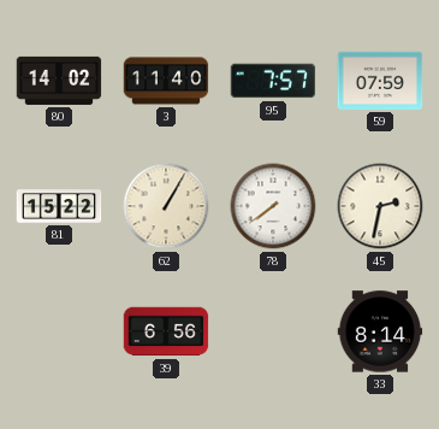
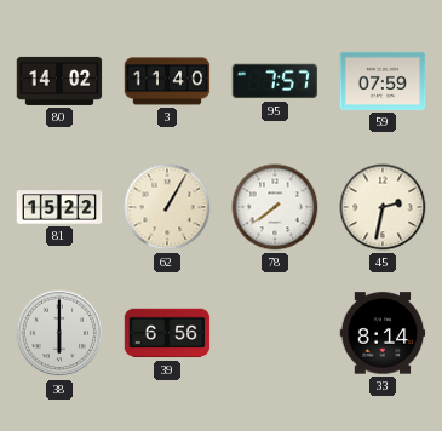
38: none -> 6:00
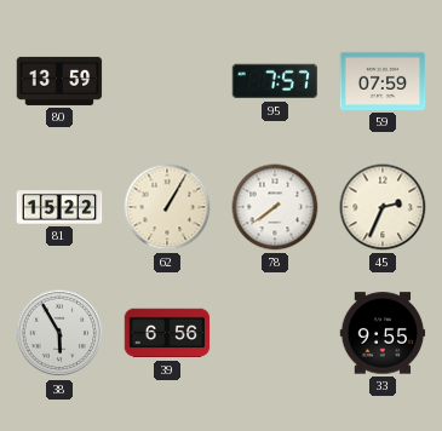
80: 14:02 -> 13:59
3: 11:40 -> none
45: 2:32 -> 2:34
38: 6:00 -> 5:55
33: 8:14 -> 9:55
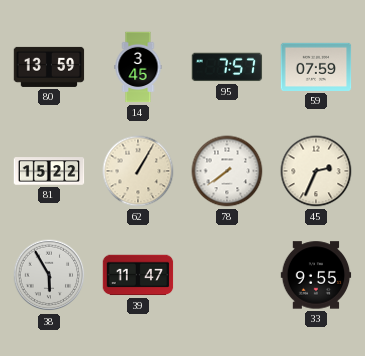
14: none -> 3:45
39: 6:56 -> 11:47
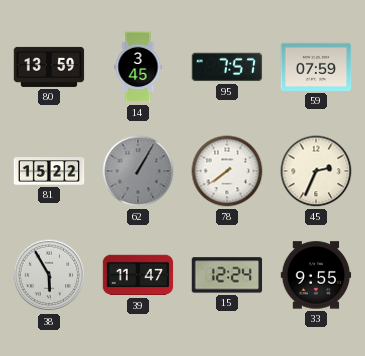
62 dial: cream -> grey
15: none -> 12:24
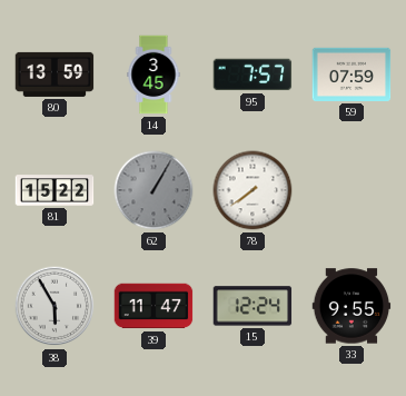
45: 2:34 -> none
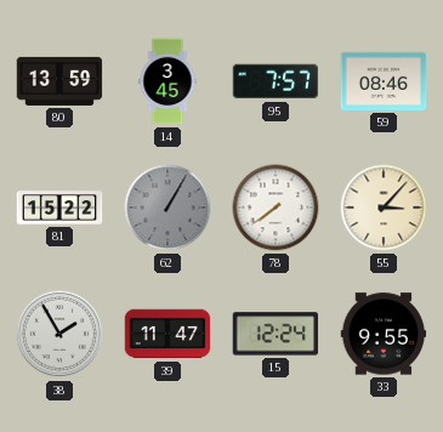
59: 07:59 -> 08:46
55: none -> 3:07
38: 5:55 -> 1:55
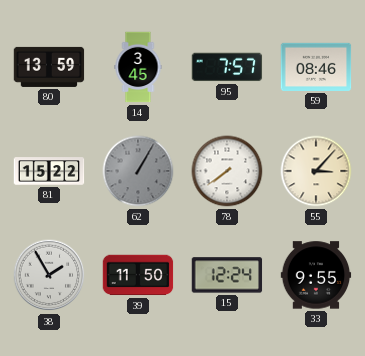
39: 11:47 -> 11:50
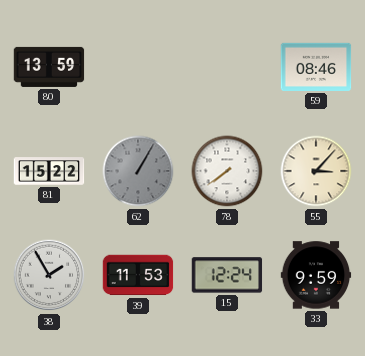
14: 3:45 -> none
95: 7:57 -> none
39: 11:50 -> 11:53
33: 9:55 -> 9:59
